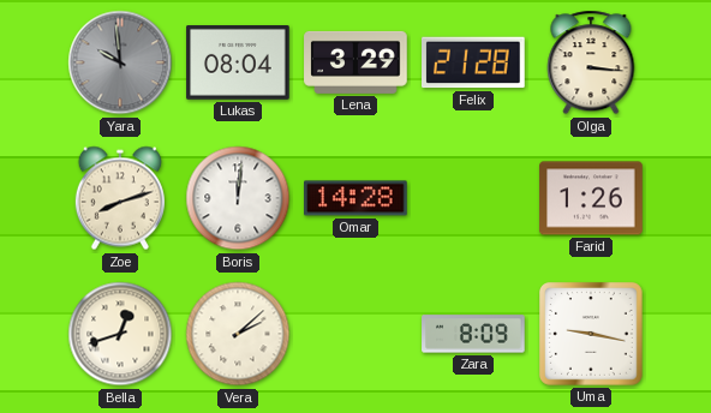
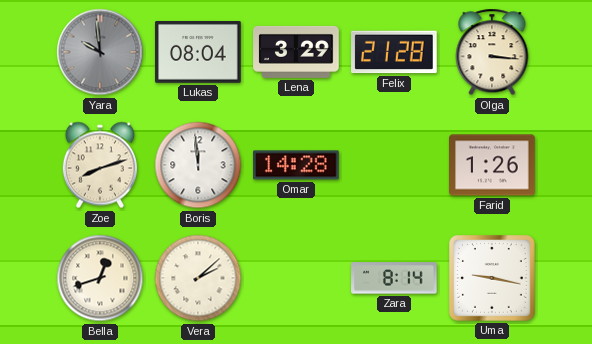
Boris: 12:01 -> 11:59
Zara: 8:09 -> 8:14
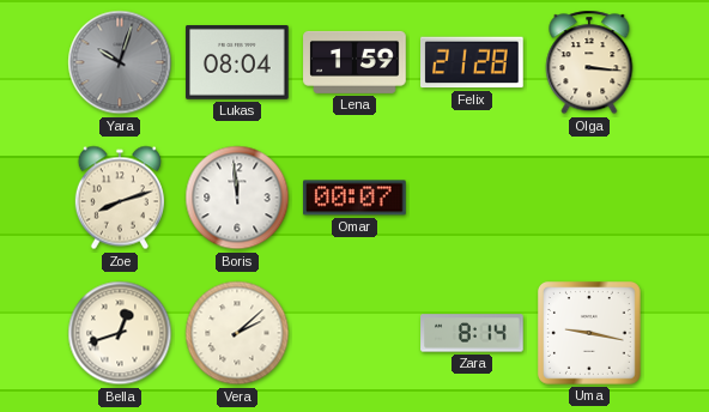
Yara: 9:59 -> 10:03
Lena: 3:29 -> 1:59
Omar: 14:28 -> 00:07
Farid: 1:26 -> none
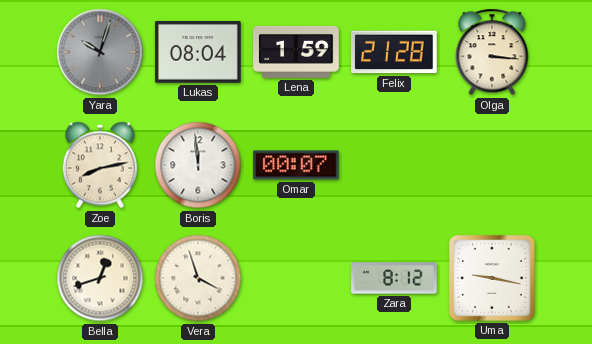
Zoe: 8:12 -> 8:13
Vera: 2:08 -> 3:57
Zara: 8:14 -> 8:12
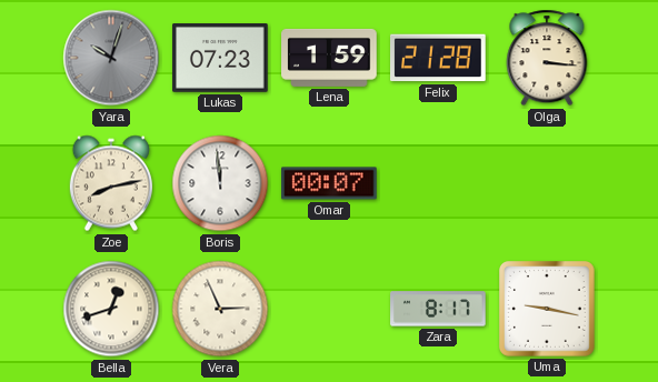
Lukas: 08:04 -> 07:23
Vera: 3:57 -> 2:56
Zara: 8:12 -> 8:17
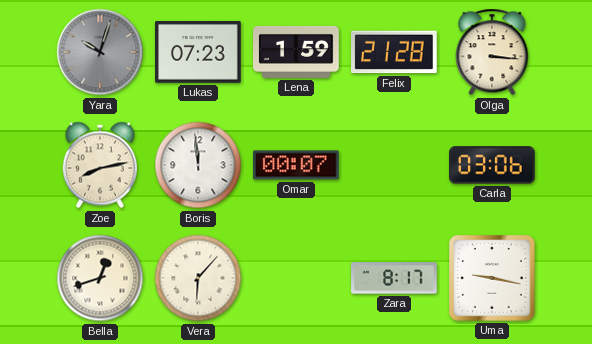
Carla: none -> 03:06
Vera: 2:56 -> 6:07
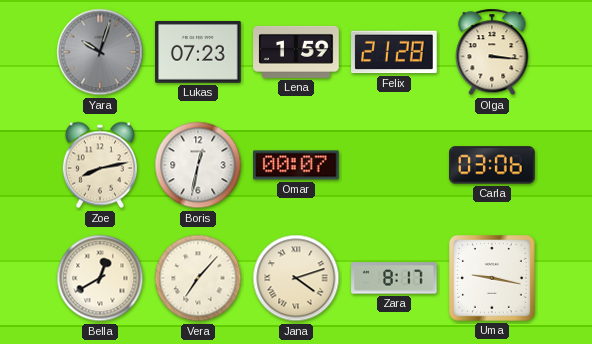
Boris: 11:59 -> 12:32
Bella: 12:42 -> 12:40
Vera: 6:07 -> 7:07
Jana: none -> 4:12
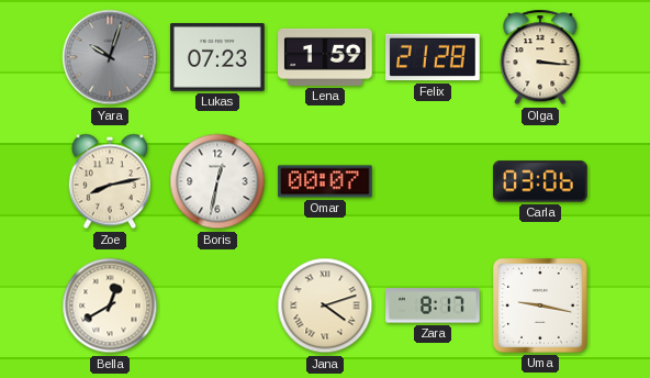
Vera: 7:07 -> none
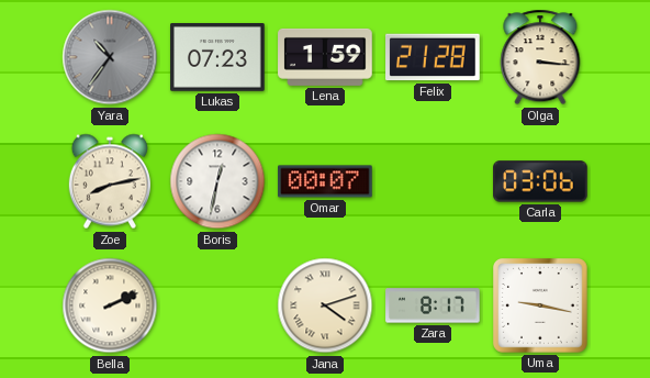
Yara: 10:03 -> 10:36
Bella: 12:40 -> 2:11
